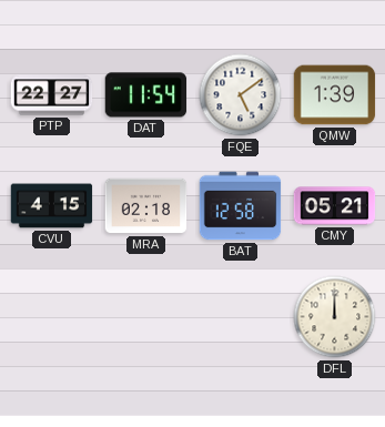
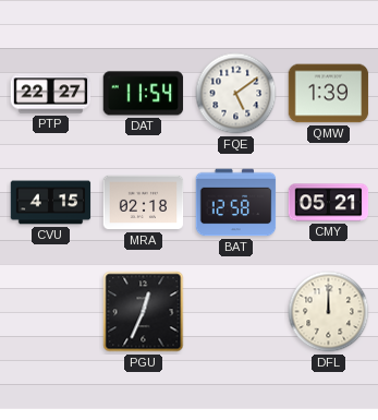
PGU: none -> 12:34
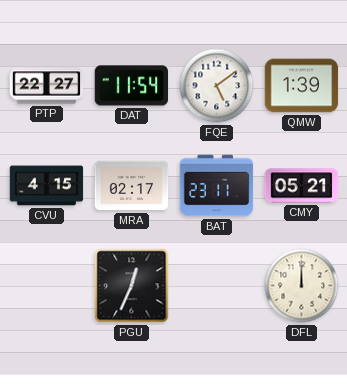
MRA: 02:18 -> 02:17
BAT: 12:58 -> 23:11
